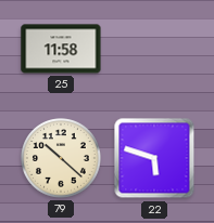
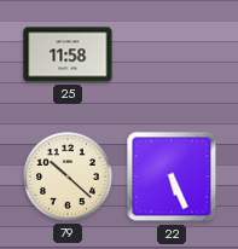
22: 5:48 -> 5:26
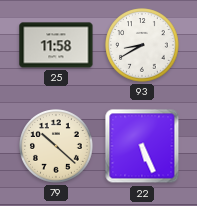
93: none -> 8:40
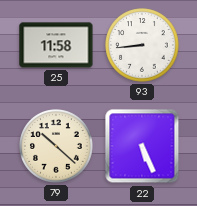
93: 8:40 -> 8:44
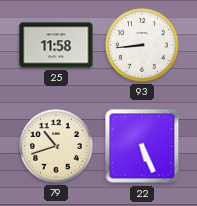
79: 10:22 -> 10:42
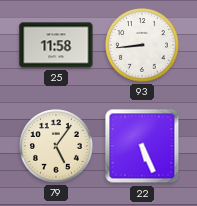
79: 10:42 -> 5:06
